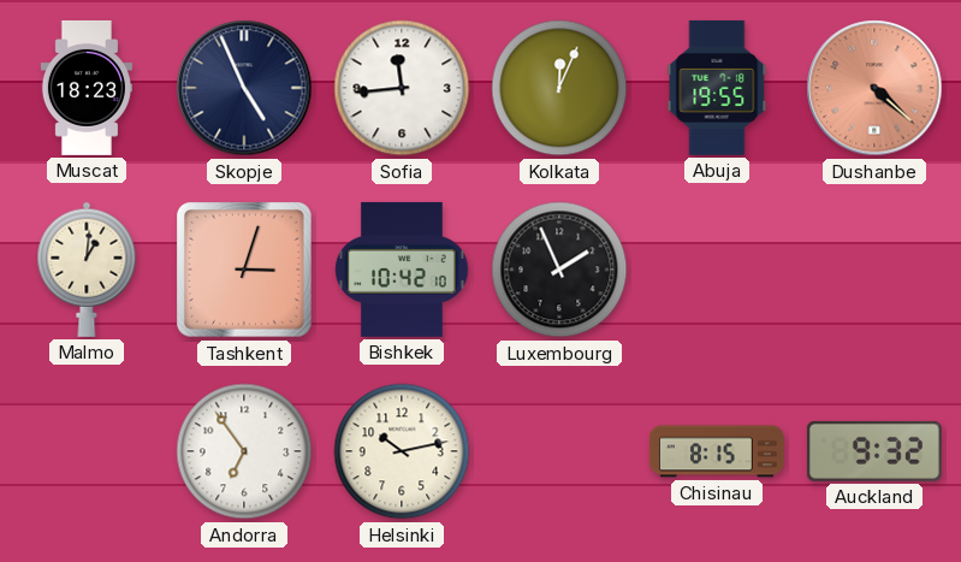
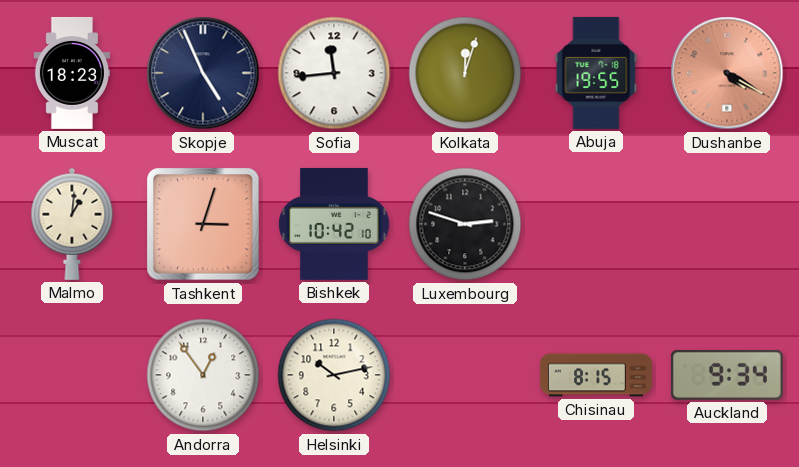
Kolkata: 12:04 -> 12:03
Dushanbe: 4:22 -> 4:20
Luxembourg: 1:56 -> 2:48
Andorra: 6:54 -> 12:54
Auckland: 9:32 -> 9:34
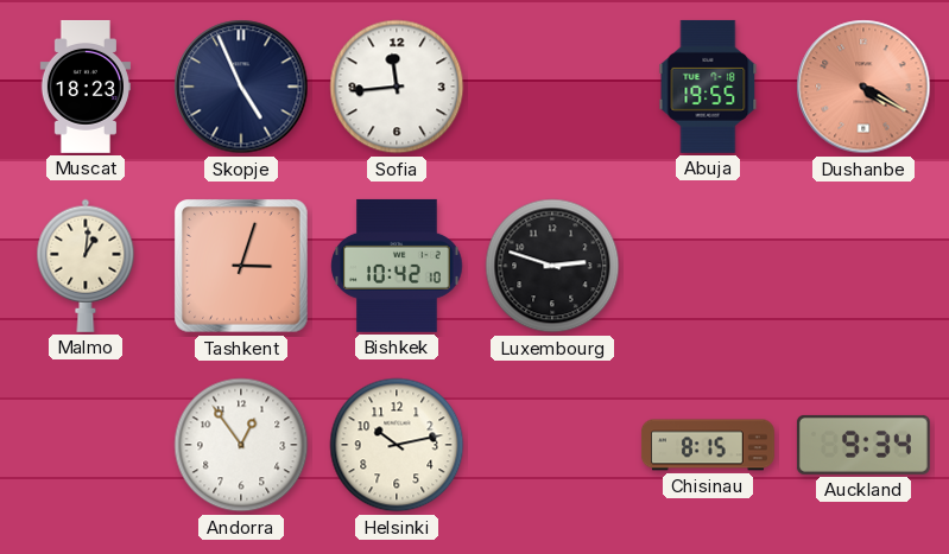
Kolkata: 12:03 -> none
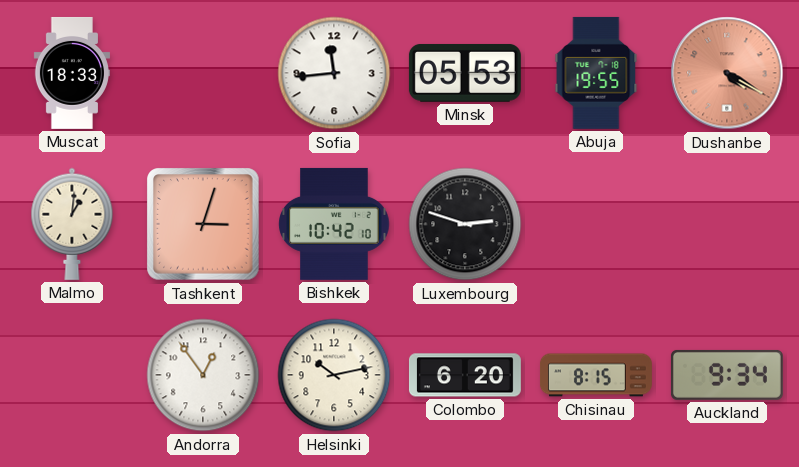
Muscat: 18:23 -> 18:33
Skopje: 4:56 -> none
Minsk: none -> 05:53
Colombo: none -> 6:20
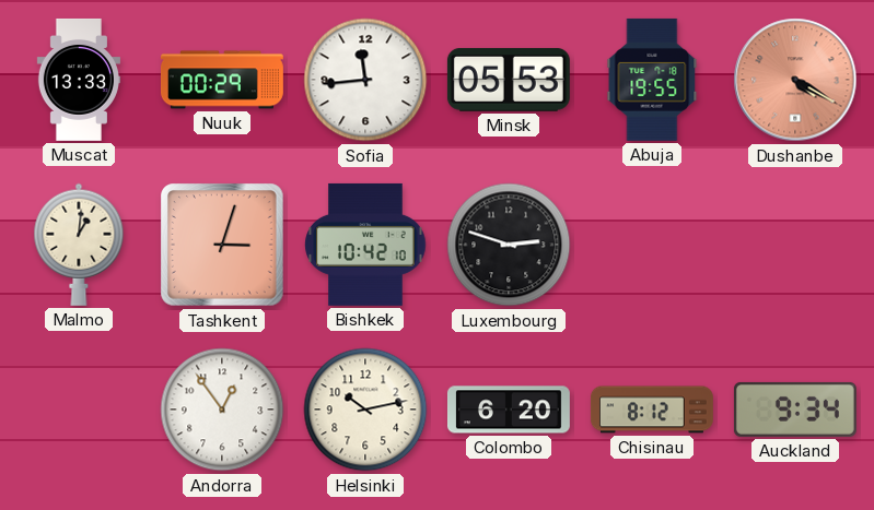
Muscat: 18:33 -> 13:33
Nuuk: none -> 00:29
Chisinau: 8:15 -> 8:12
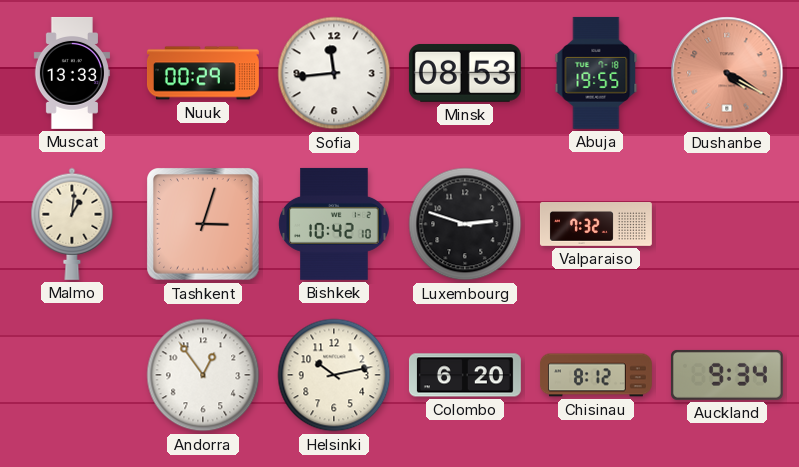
Minsk: 05:53 -> 08:53
Valparaiso: none -> 7:32
